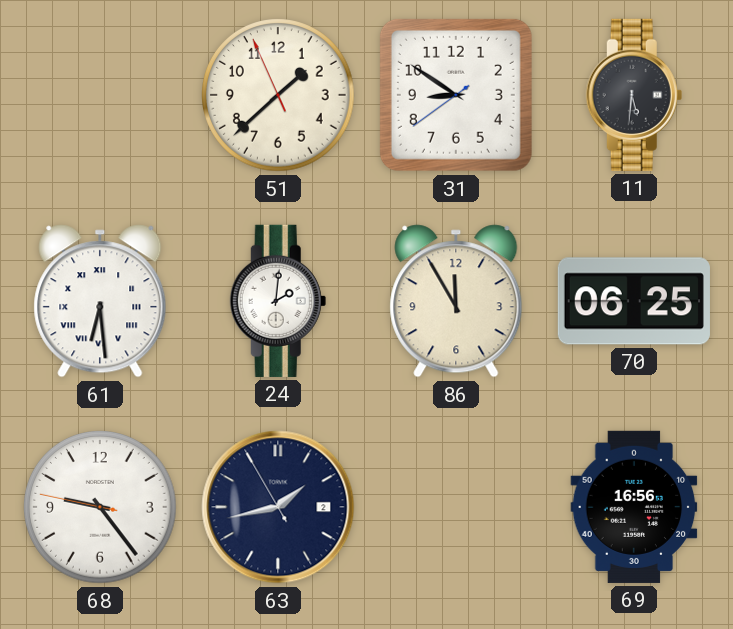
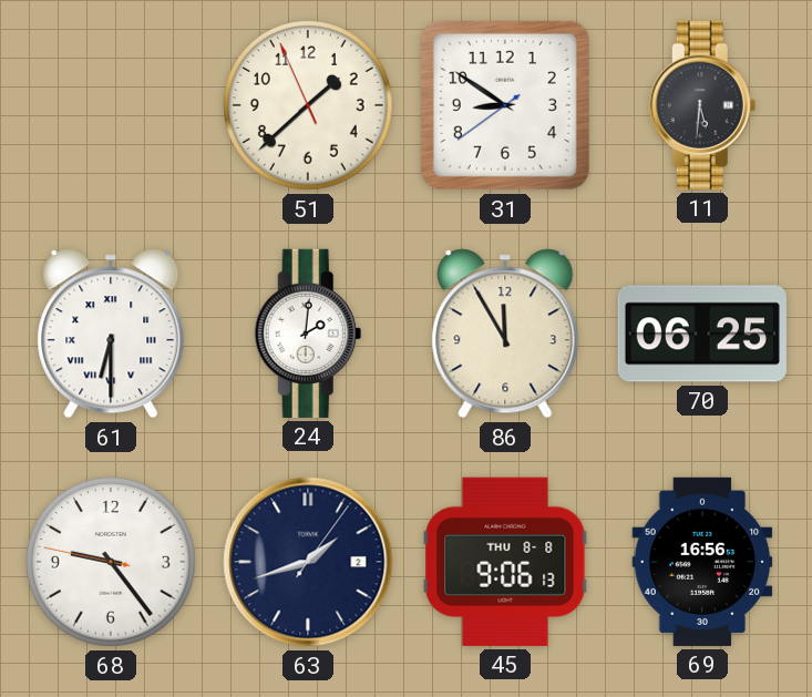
61: 6:29 -> 6:30
63: 1:42:55 -> 1:42:06
45: none -> 9:06
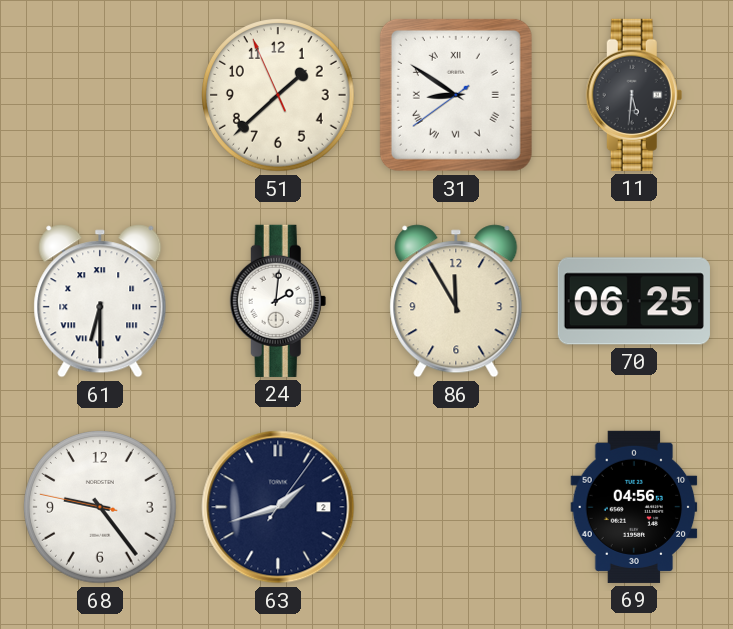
31 numerals: Arabic -> Roman
45: 9:06 -> none
69: 16:56 -> 04:56
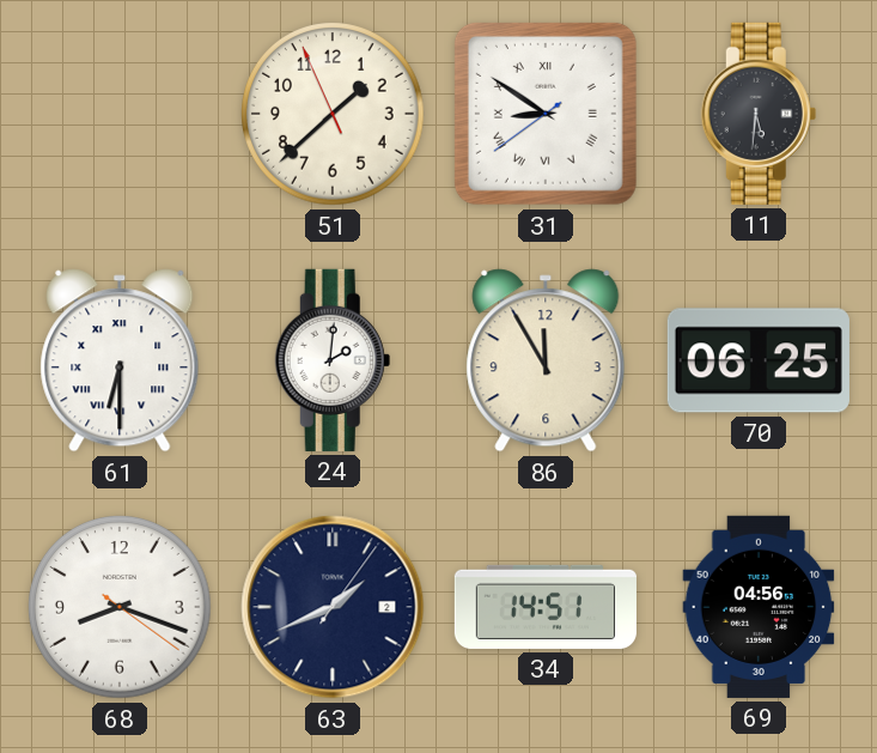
68: 9:23 -> 8:18
63: 1:42 -> 1:41
34: none -> 14:51
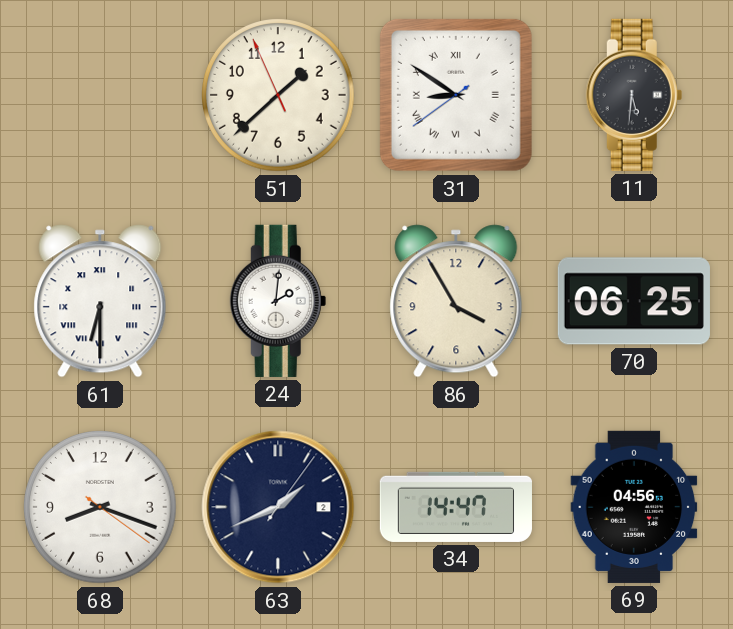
86: 11:55 -> 3:55
34: 14:51 -> 14:47
